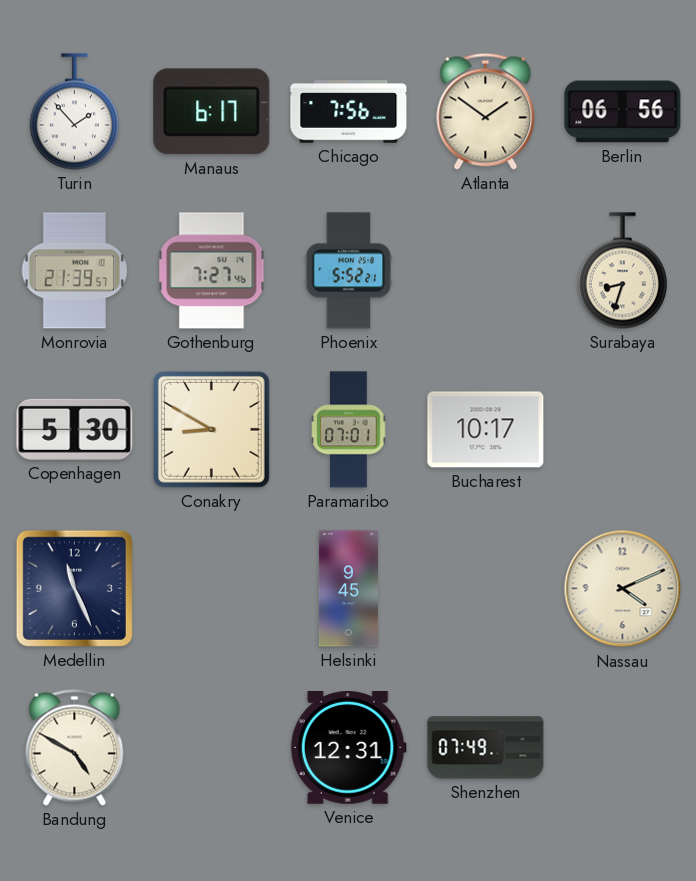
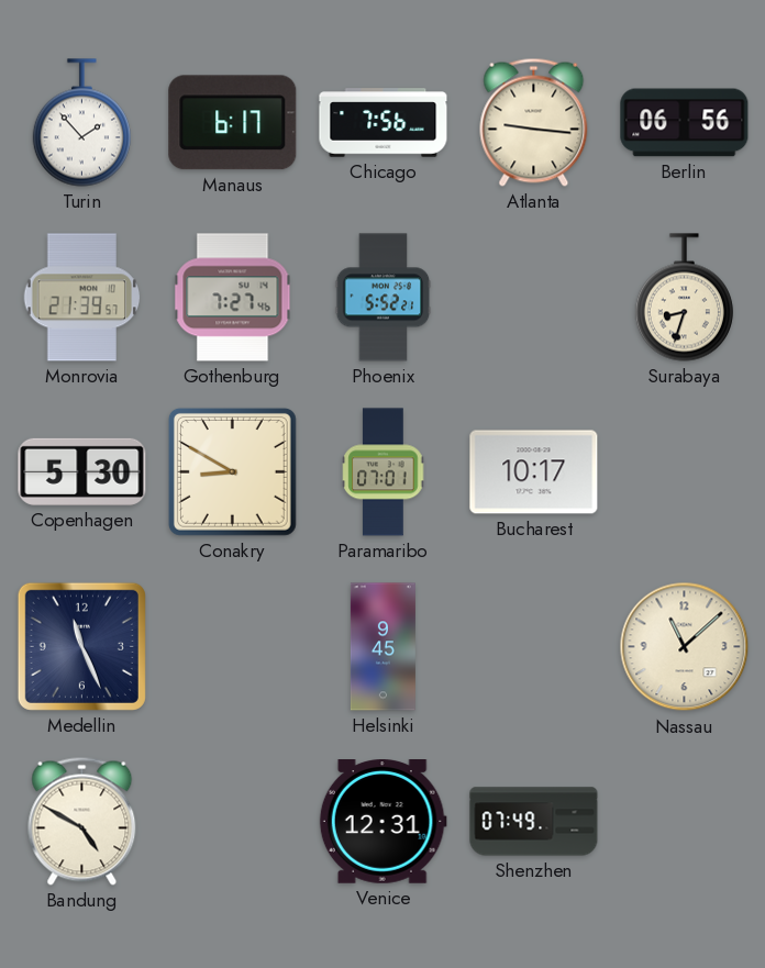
Atlanta: 1:51 -> 9:16
Nassau: 4:11 -> 11:08
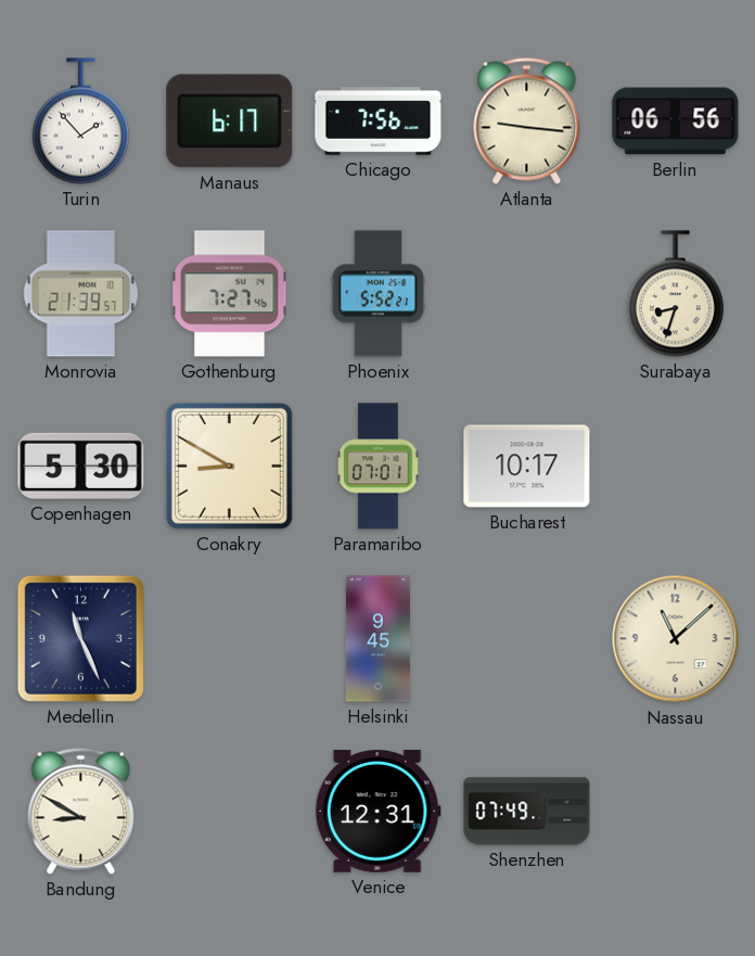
Bandung: 4:50 -> 8:50
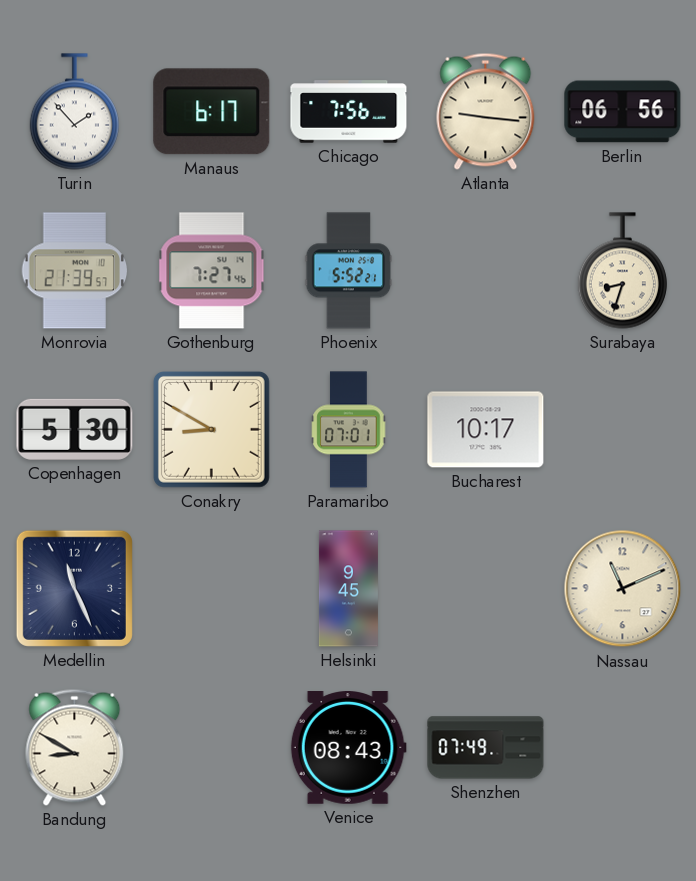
Nassau: 11:08 -> 11:11
Venice: 12:31 -> 08:43
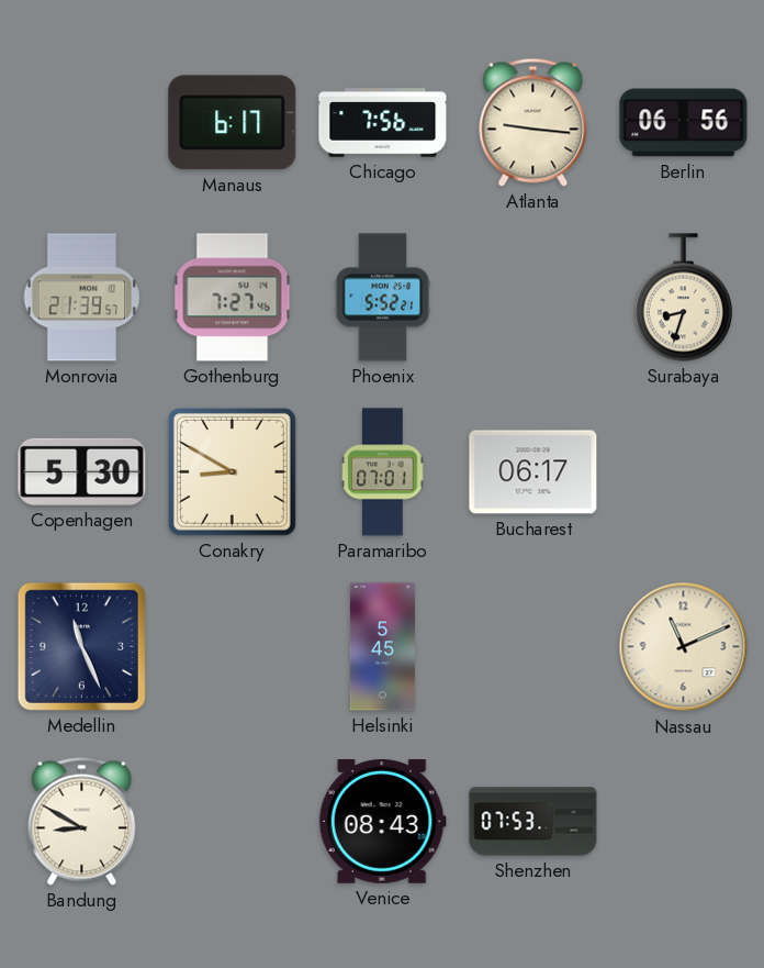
Turin: 1:53 -> none
Bucharest: 10:17 -> 06:17
Helsinki: 9:45 -> 5:45
Shenzhen: 07:49 -> 07:53
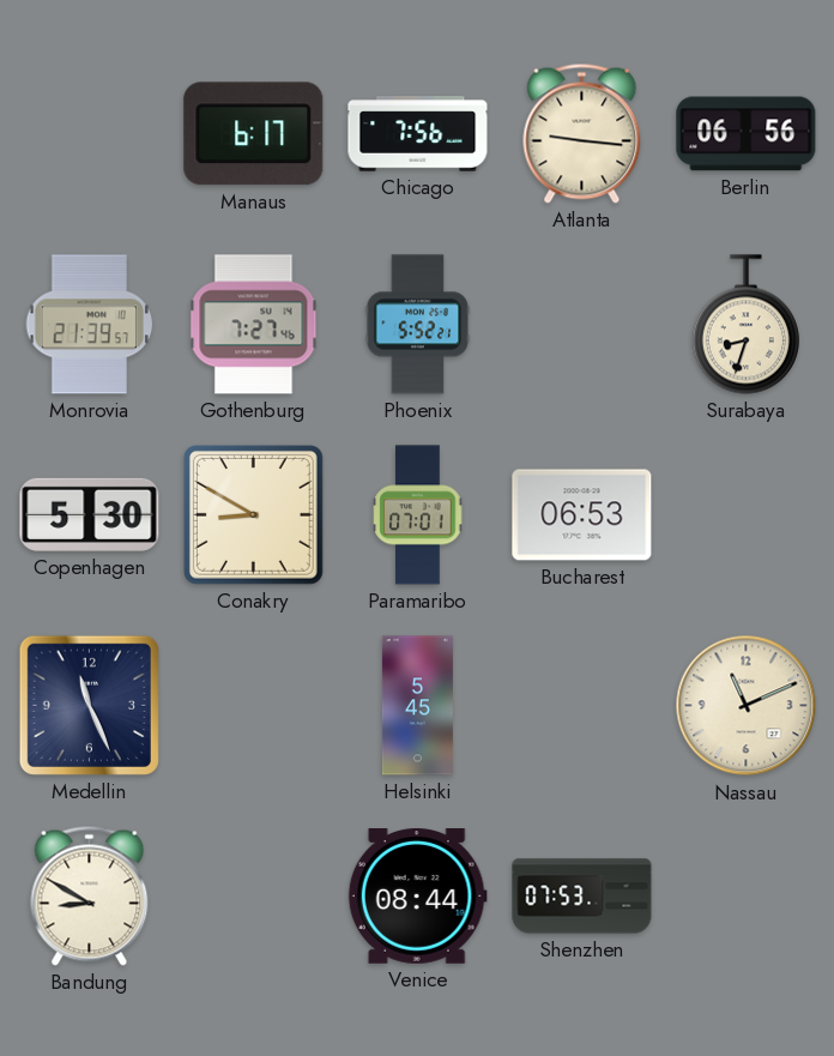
Bucharest: 06:17 -> 06:53
Venice: 08:43 -> 08:44
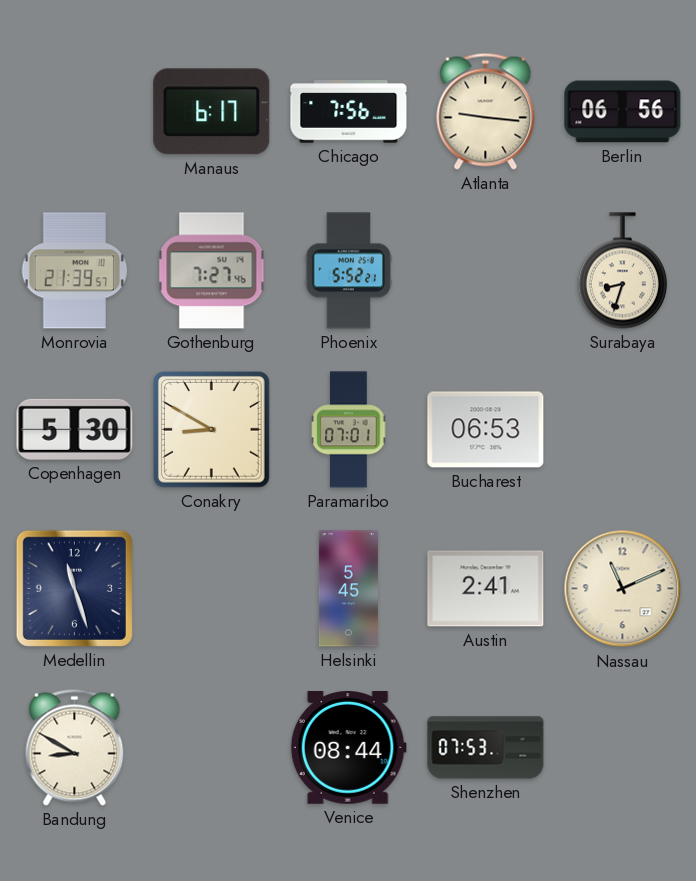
Medellin: 11:26 -> 11:27
Austin: none -> 2:41
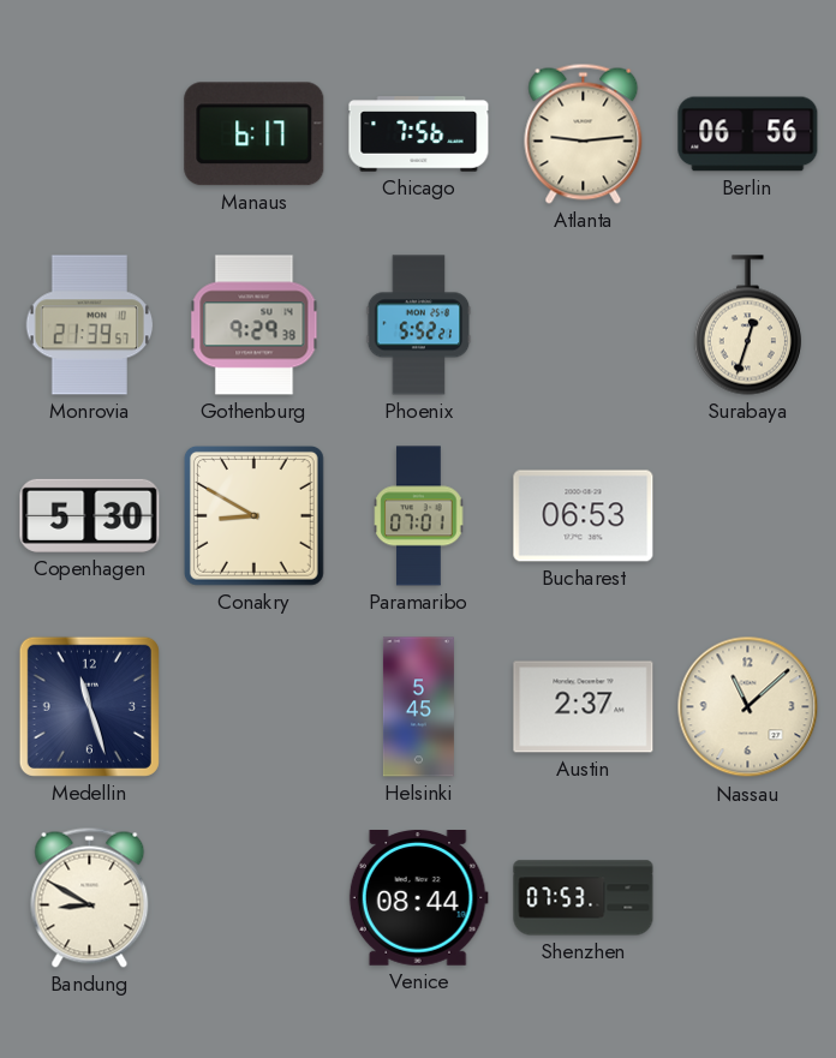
Atlanta: 9:16 -> 9:14
Gothenburg: 7:27 -> 9:29
Surabaya: 8:33 -> 12:33
Austin: 2:41 -> 2:37
Nassau: 11:11 -> 11:08
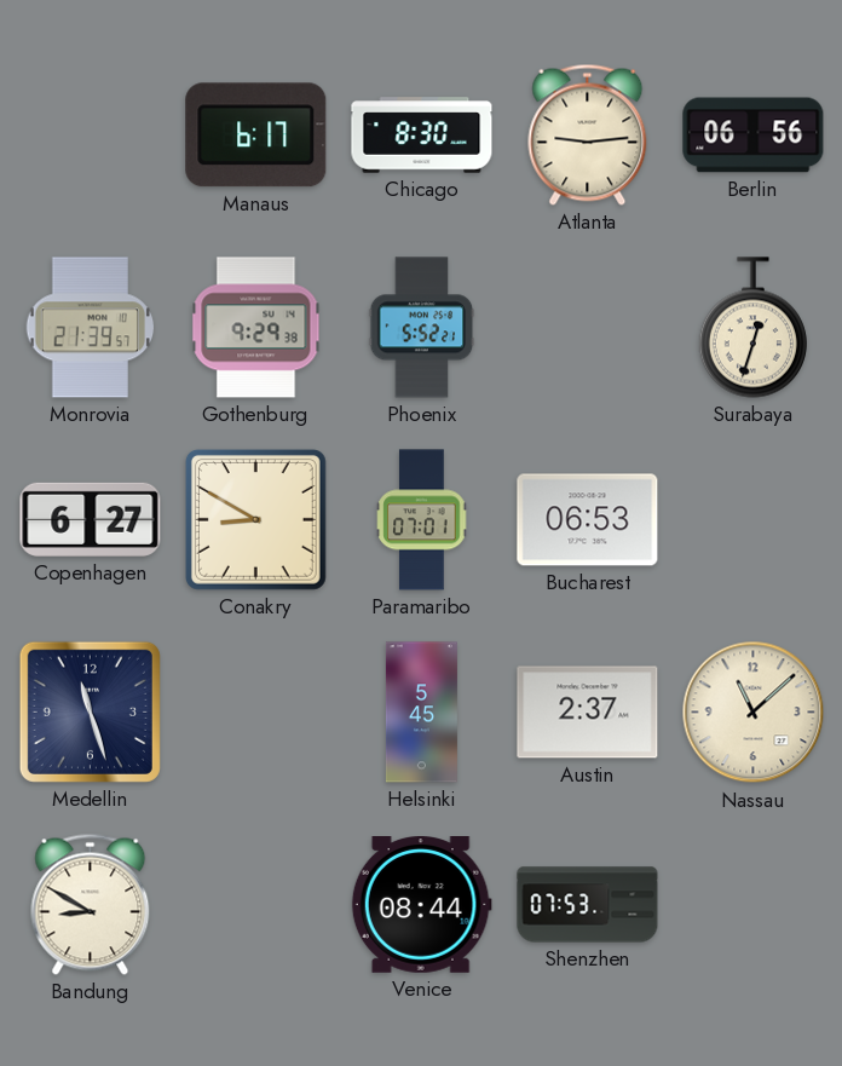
Chicago: 7:56 -> 8:30
Copenhagen: 5:30 -> 6:27
